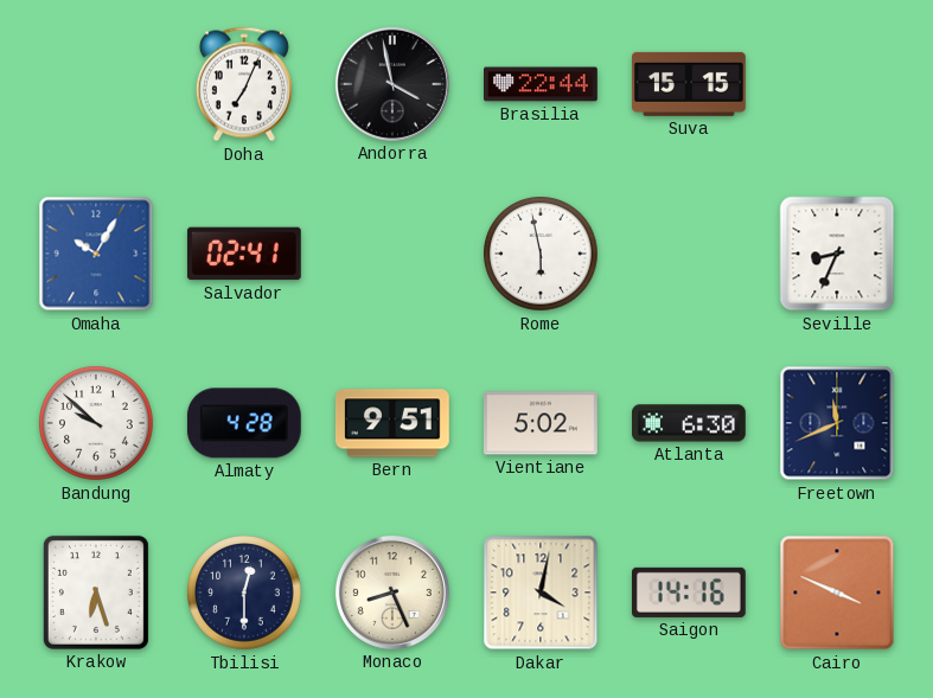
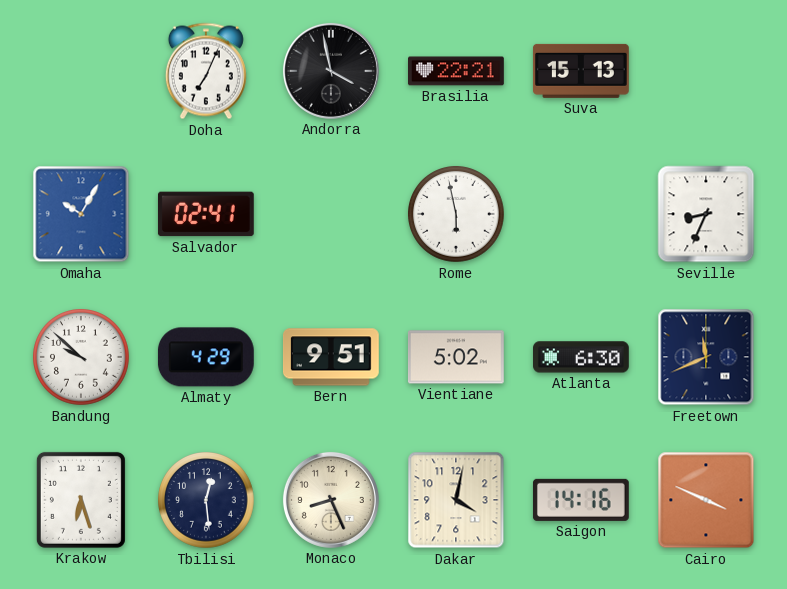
Brasilia: 22:44 -> 22:21
Suva: 15:15 -> 15:13
Almaty: 4:28 -> 4:29
Tbilisi: 12:30 -> 12:29
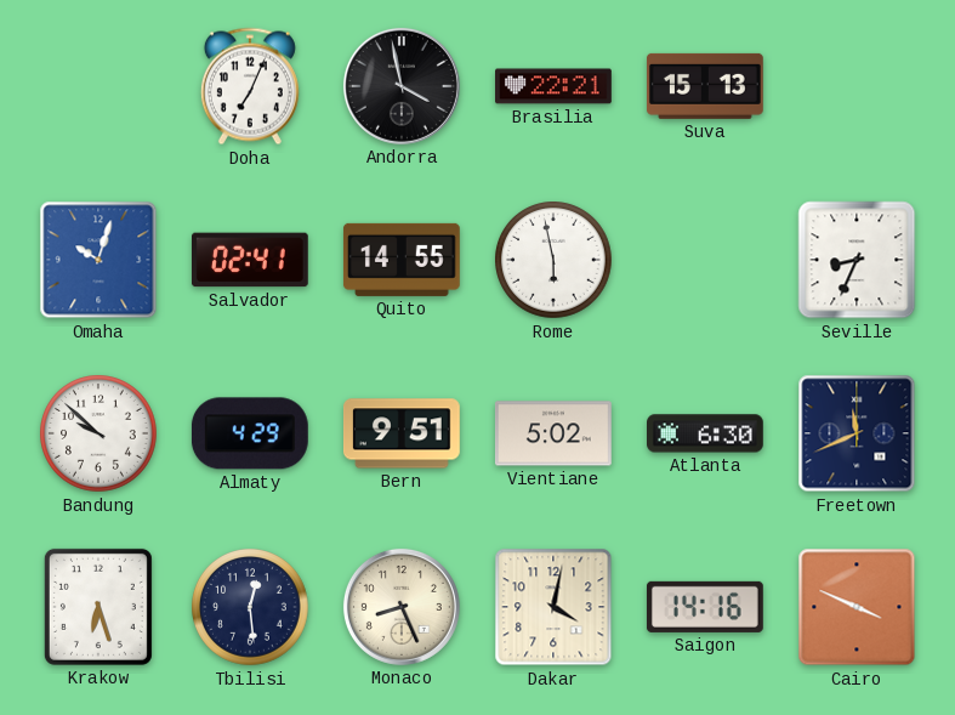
Omaha: 10:05 -> 10:03
Quito: none -> 14:55
